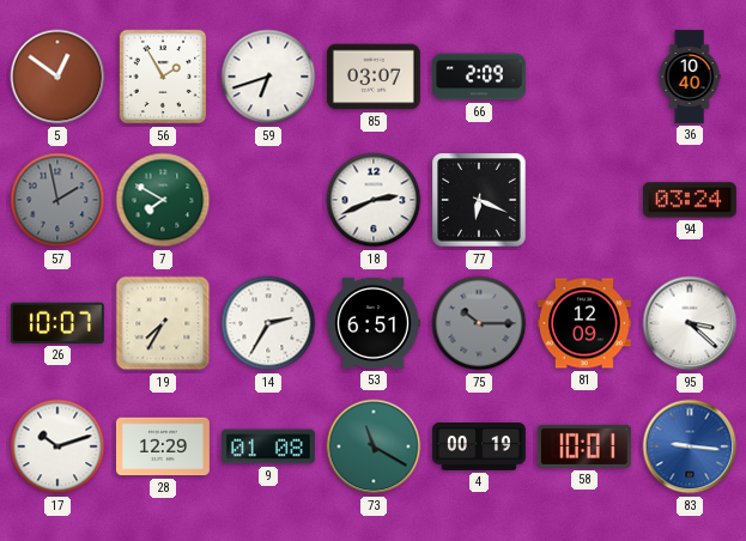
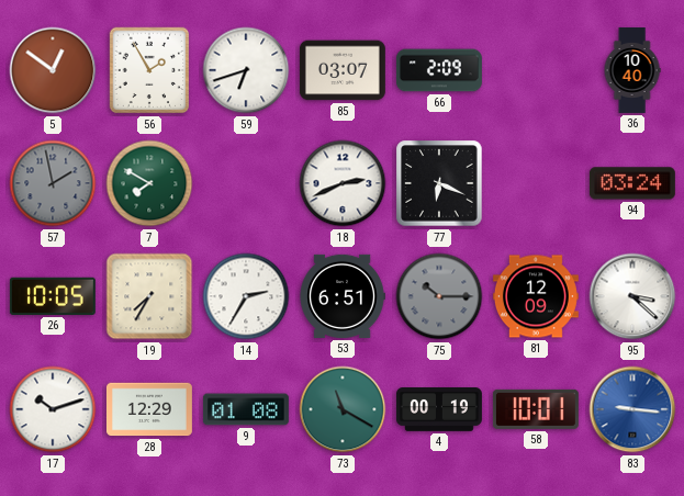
26: 10:07 -> 10:05
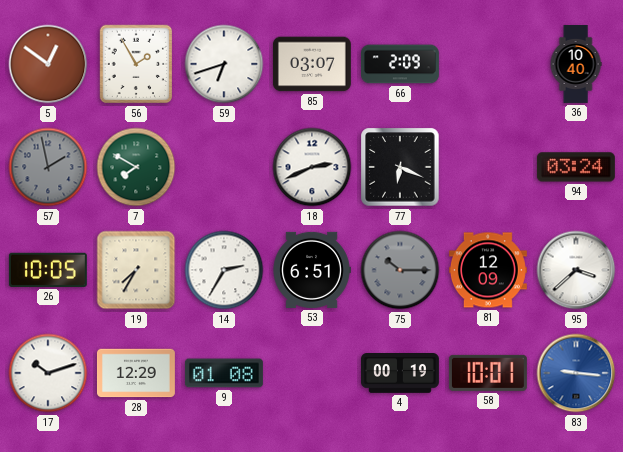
95: 3:22 -> 3:38
73: 11:20 -> none
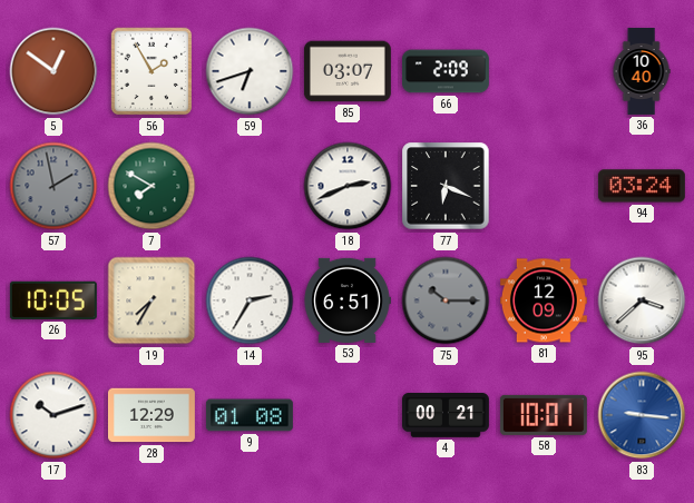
4: 00:19 -> 00:21
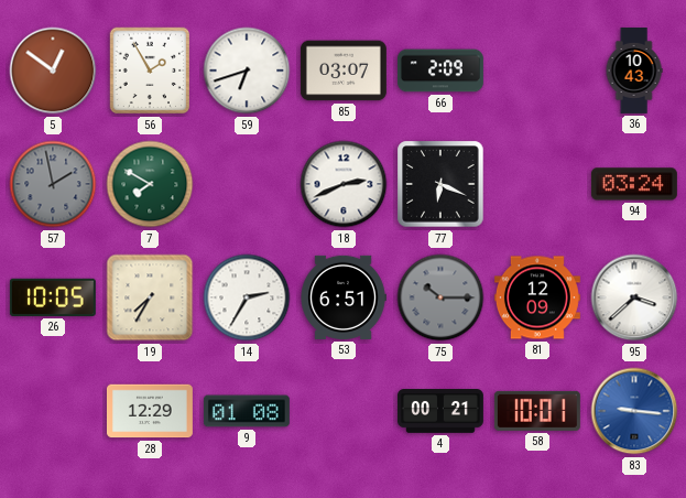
36: 10:40 -> 10:43
17: 10:12 -> none
